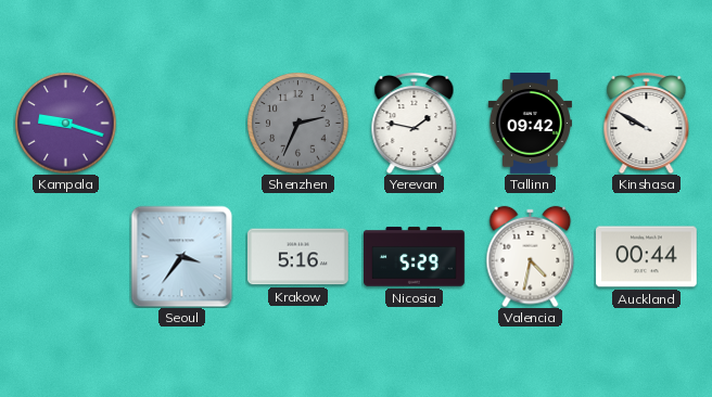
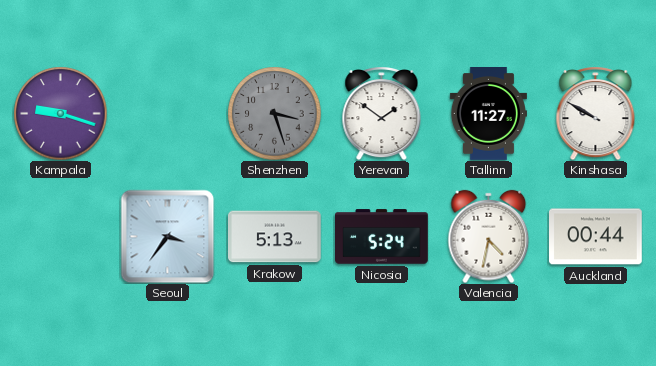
Shenzhen: 2:34 -> 3:27
Yerevan: 1:47 -> 1:51
Tallinn: 09:42 -> 11:27
Krakow: 5:16 -> 5:13
Nicosia: 5:29 -> 5:24
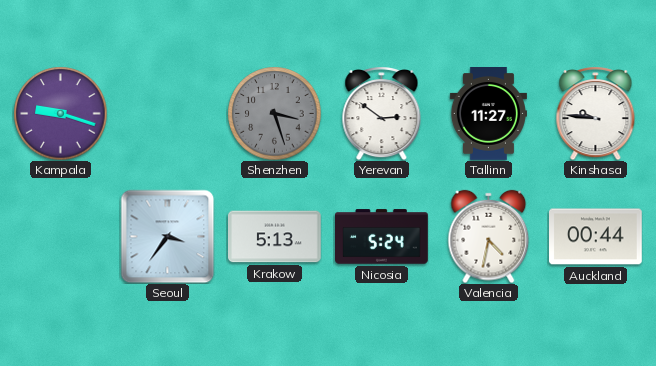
Yerevan: 1:51 -> 2:51
Kinshasa: 9:50 -> 9:46
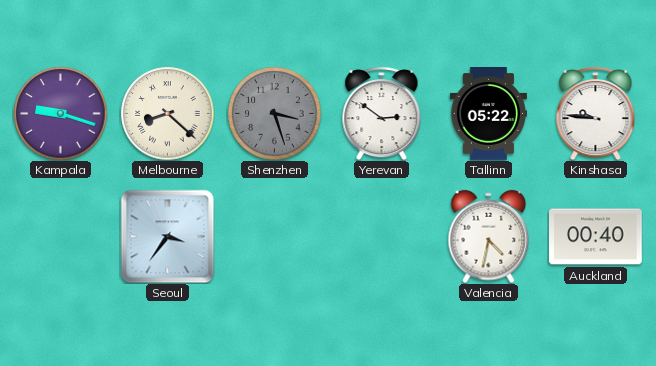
Melbourne: none -> 8:22
Tallinn: 11:27 -> 05:22
Krakow: 5:13 -> none
Nicosia: 5:24 -> none
Auckland: 00:44 -> 00:40
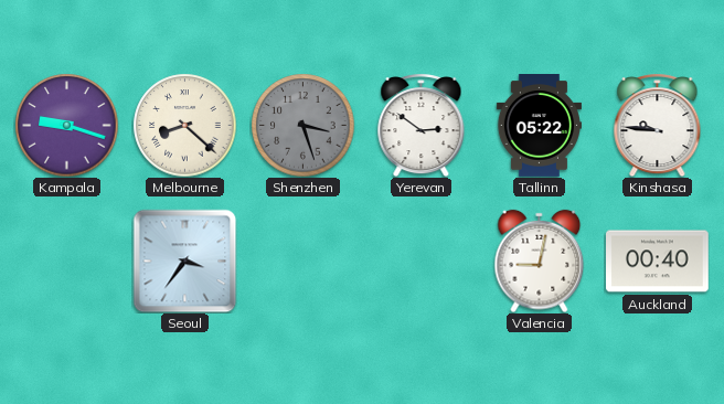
Valencia: 4:32 -> 9:02
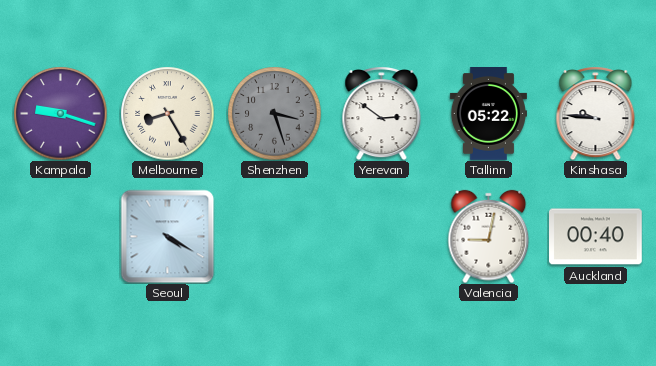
Melbourne: 8:22 -> 8:25
Seoul: 3:36 -> 4:20
